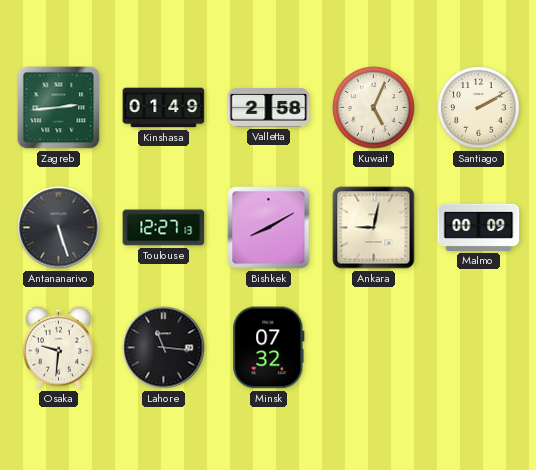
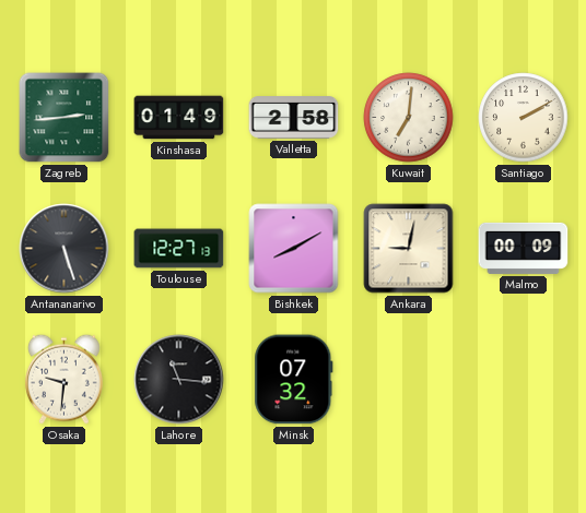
Kuwait: 5:04 -> 7:01
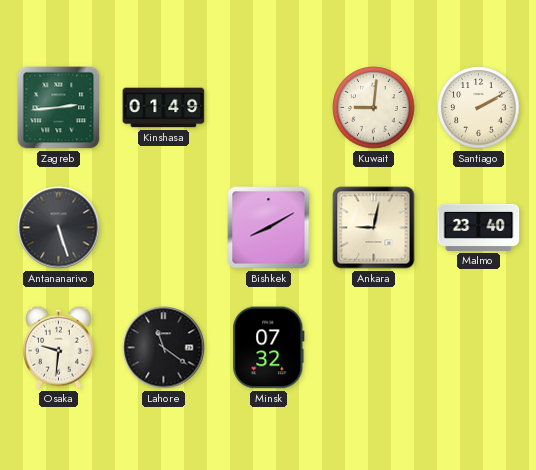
Valletta: 2:58 -> none
Kuwait: 7:01 -> 9:01
Toulouse: 12:27 -> none
Malmo: 00:09 -> 23:40
Lahore: 11:16 -> 11:21
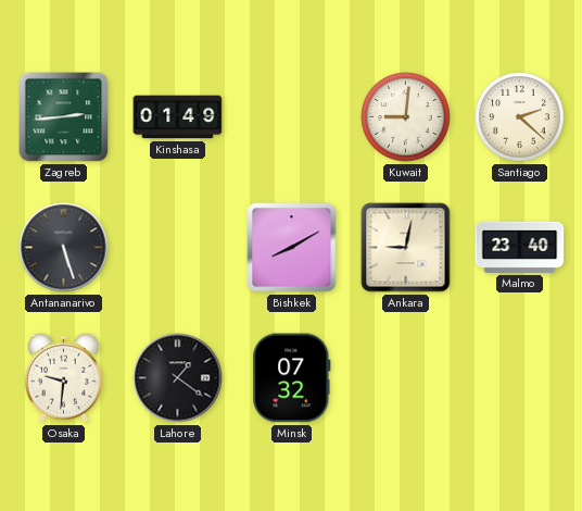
Santiago: 2:10 -> 2:22
Lahore: 11:21 -> 1:21
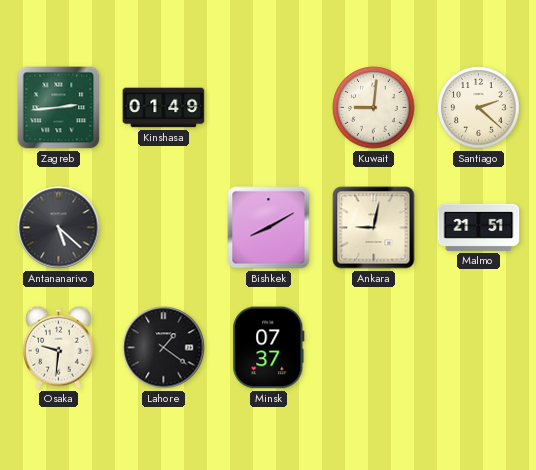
Antananarivo: 5:27 -> 5:22
Malmo: 23:40 -> 21:51
Minsk: 07:32 -> 07:37
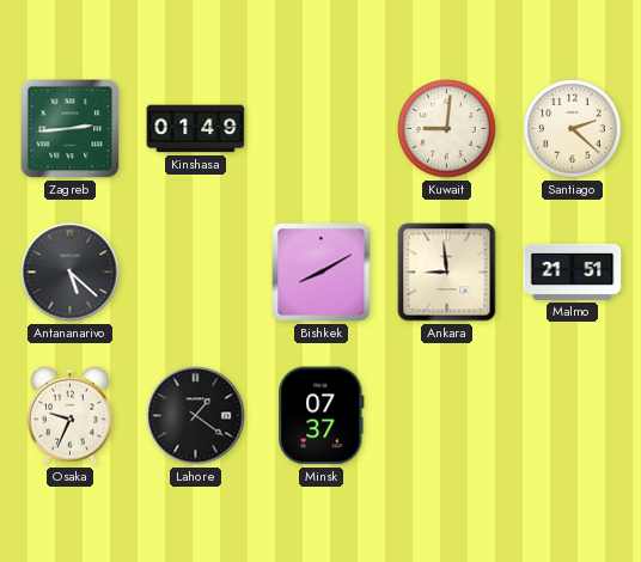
Ankara: 9:02 -> 8:59
Osaka: 9:31 -> 9:34
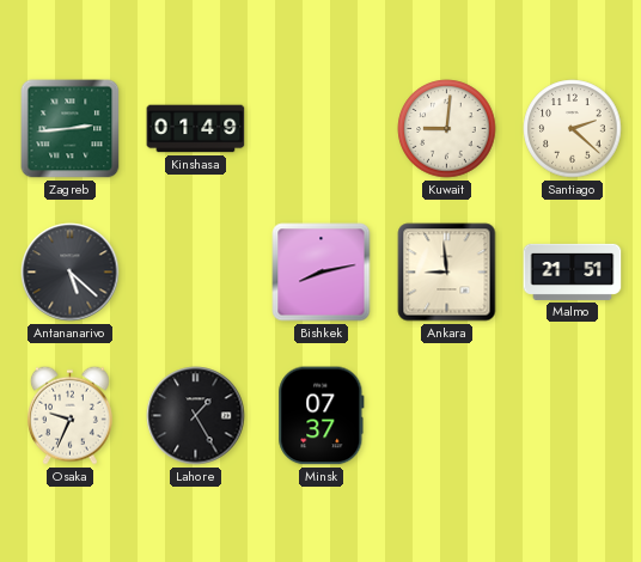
Bishkek: 8:10 -> 8:13
Lahore: 1:21 -> 1:25
